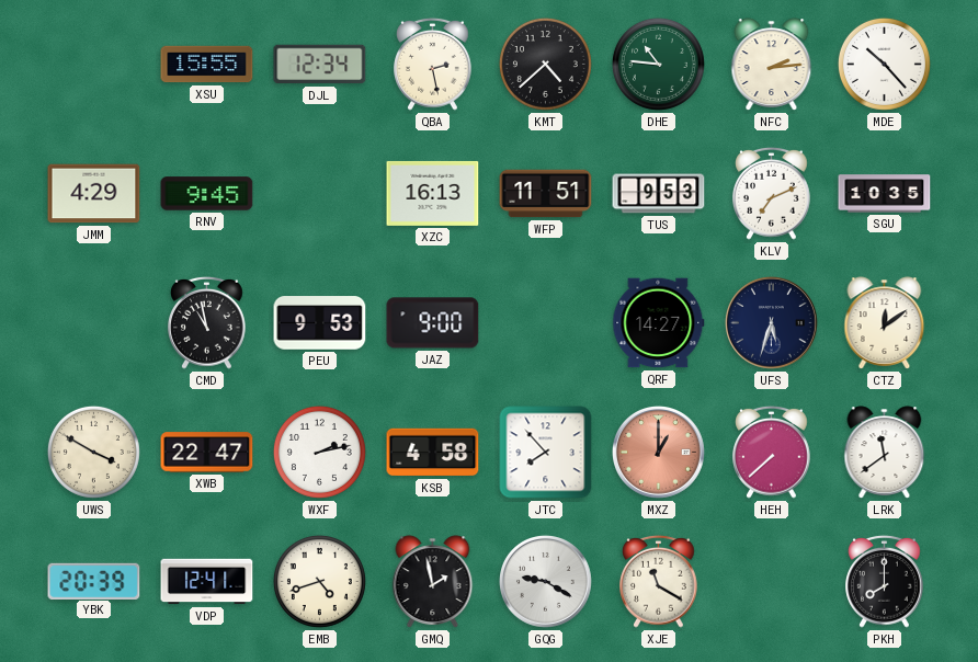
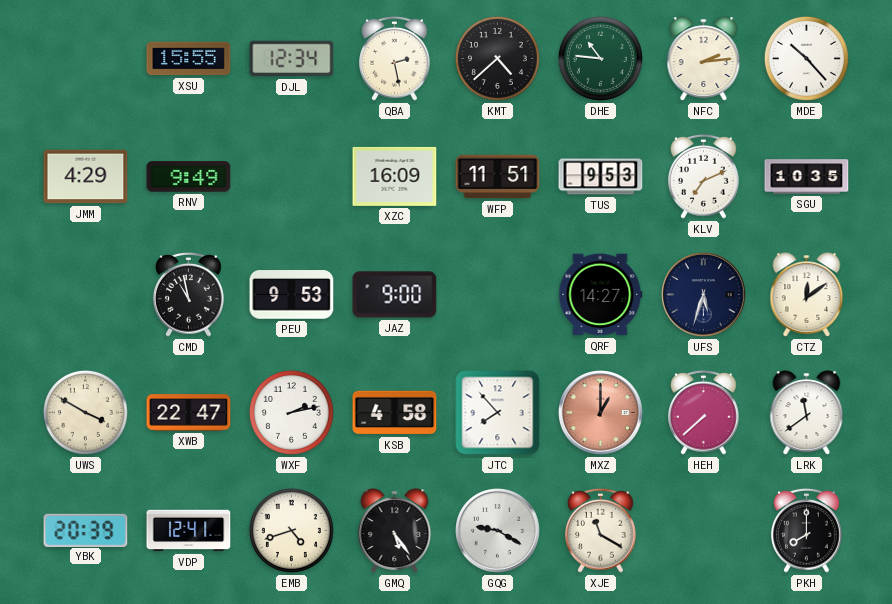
RNV: 9:45 -> 9:49
XZC: 16:13 -> 16:09
GMQ: 1:58 -> 5:24
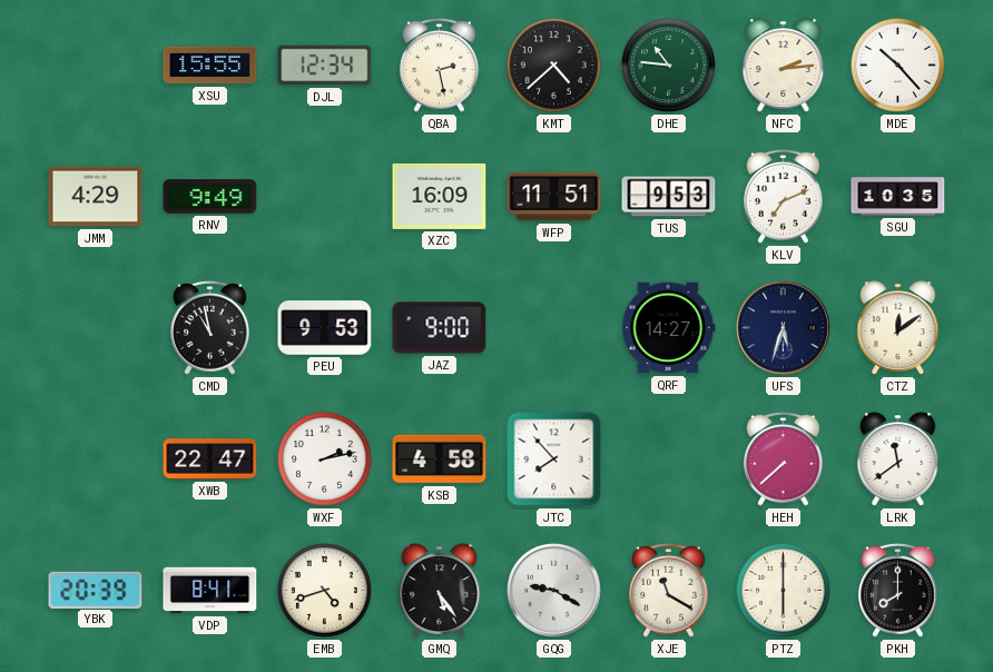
UWS: 3:50 -> none
MXZ: 1:00 -> none
VDP: 12:41 -> 8:41
PTZ: none -> 6:00
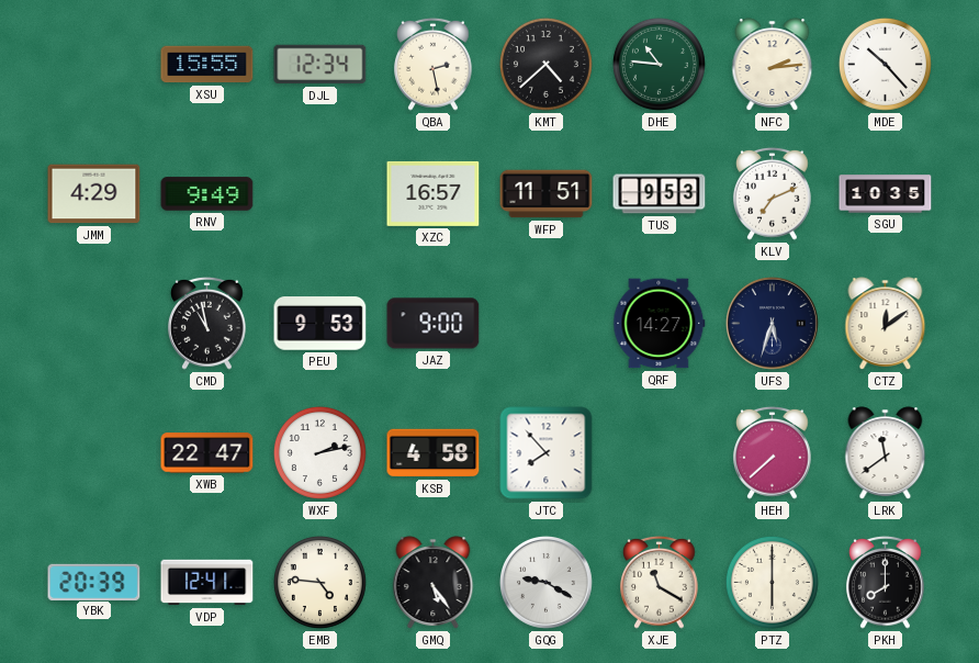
XZC: 16:09 -> 16:57
VDP: 8:41 -> 12:41
EMB: 4:42 -> 4:46
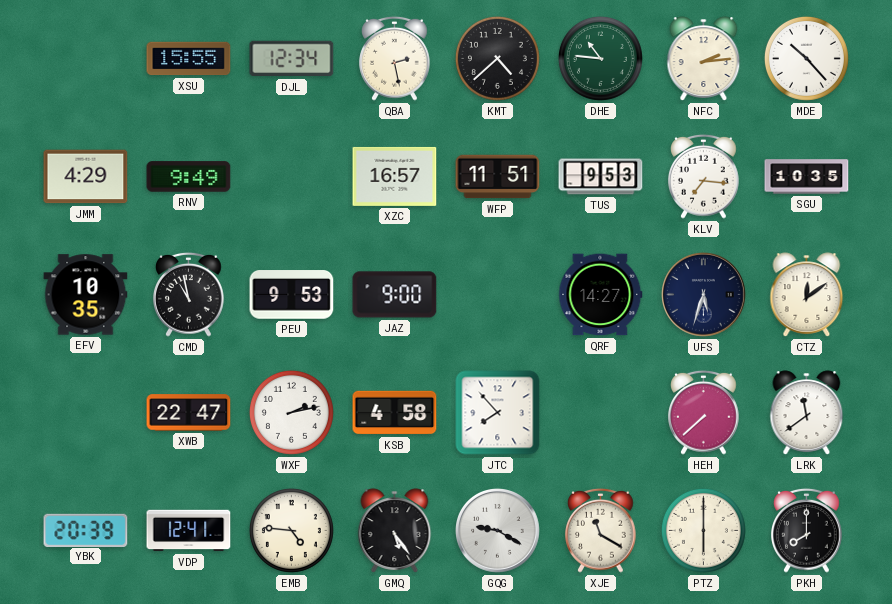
KLV: 7:11 -> 7:16
EFV: none -> 10:35
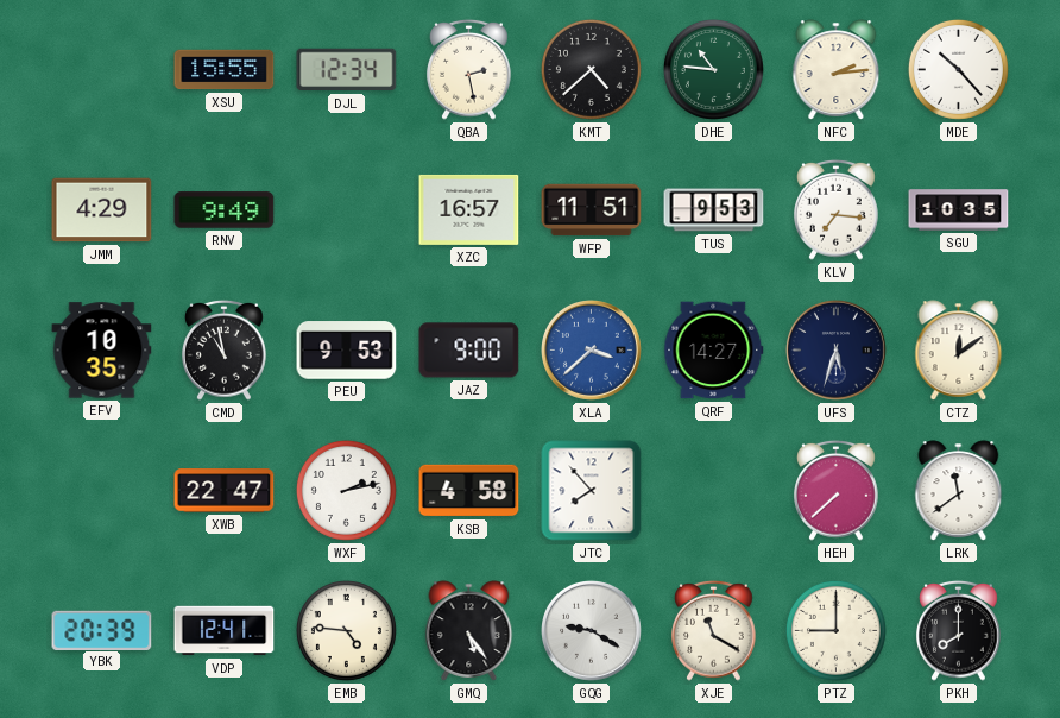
XLA: none -> 3:38
PTZ: 6:00 -> 9:00
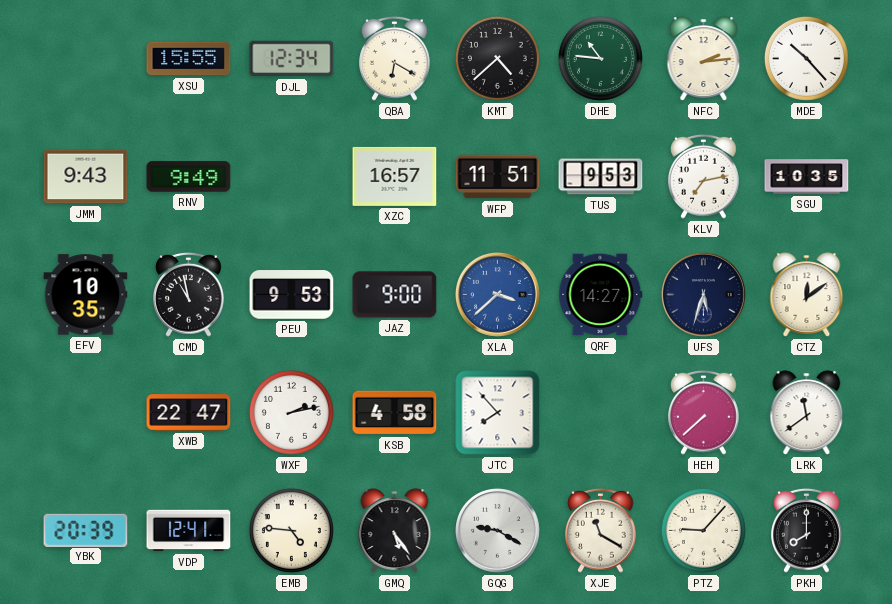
QBA: 2:28 -> 6:20
JMM: 4:29 -> 9:43
KLV: 7:16 -> 7:13
PTZ: 9:00 -> 9:07
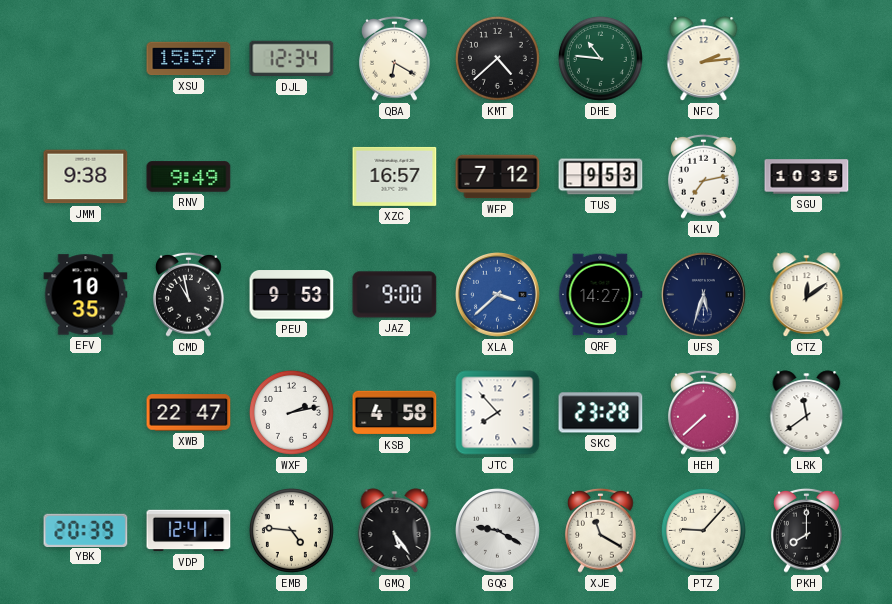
XSU: 15:55 -> 15:57
MDE: 10:23 -> none
JMM: 9:43 -> 9:38
WFP: 11:51 -> 7:12
SKC: none -> 23:28
